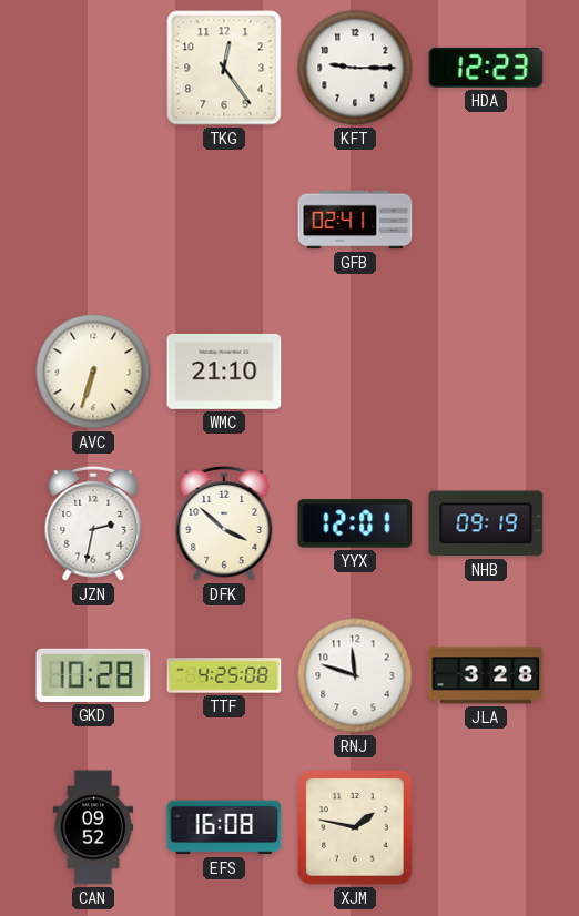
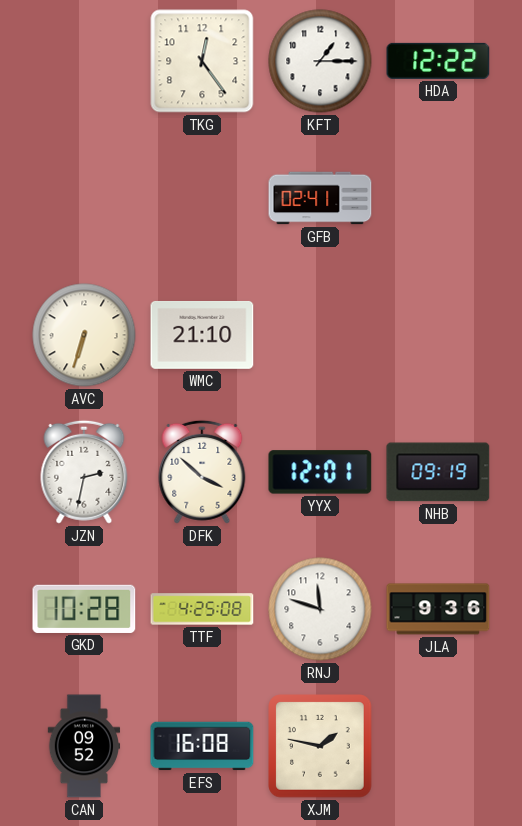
KFT: 9:15 -> 1:15
HDA: 12:23 -> 12:22
JLA: 3:28 -> 9:36
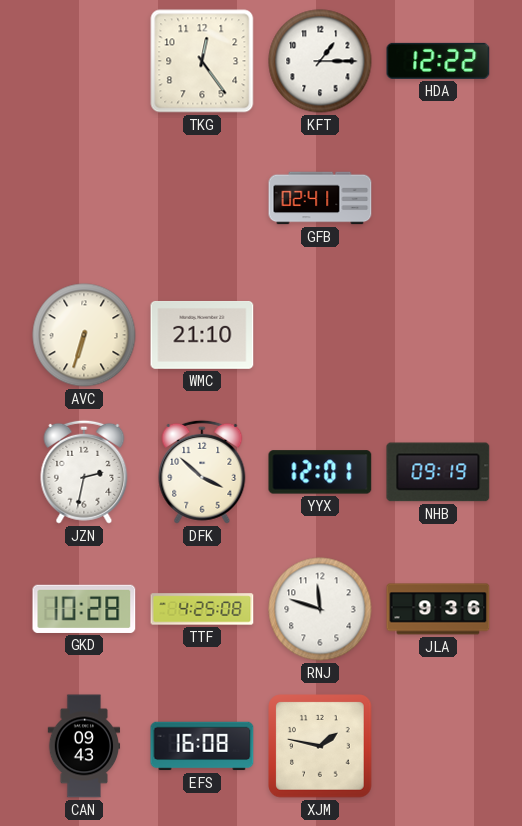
CAN: 09:52 -> 09:43
